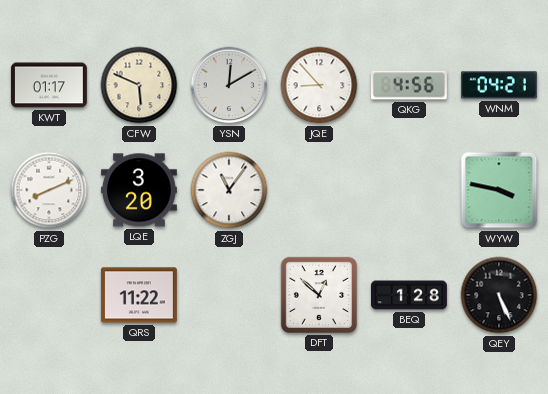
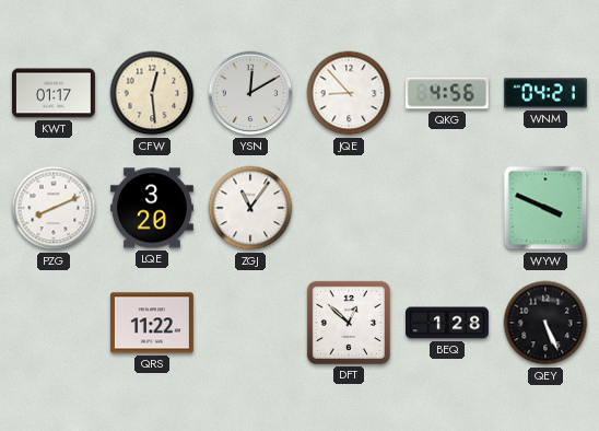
CFW: 5:49 -> 12:29
WYW: 3:47 -> 3:49
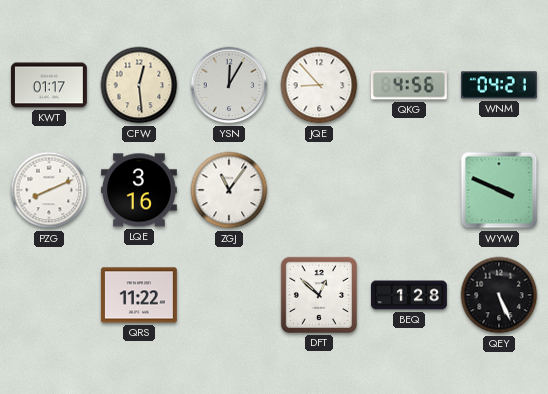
YSN: 12:10 -> 12:05
LQE: 3:20 -> 3:16
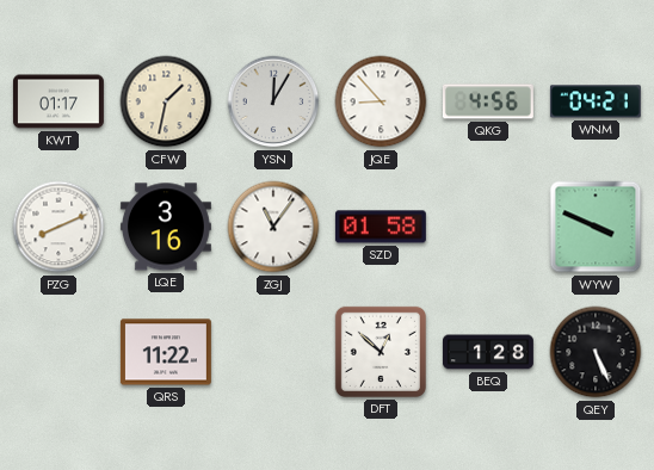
CFW: 12:29 -> 1:32
SZD: none -> 01:58
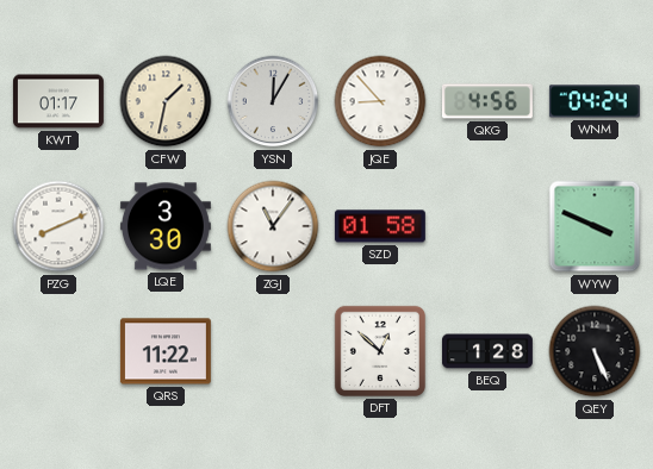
WNM: 04:21 -> 04:24
LQE: 3:16 -> 3:30
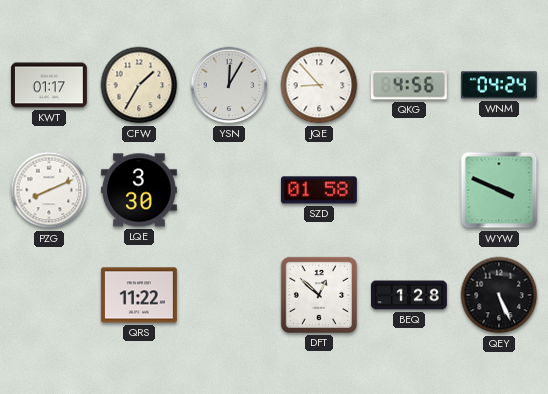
CFW: 1:32 -> 1:35
ZGJ: 11:06 -> none
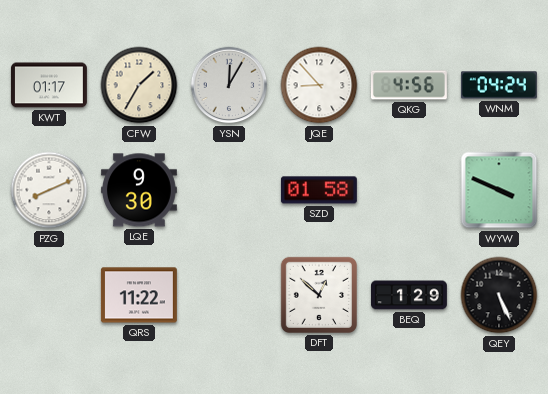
LQE: 3:30 -> 9:30
BEQ: 1:28 -> 1:29
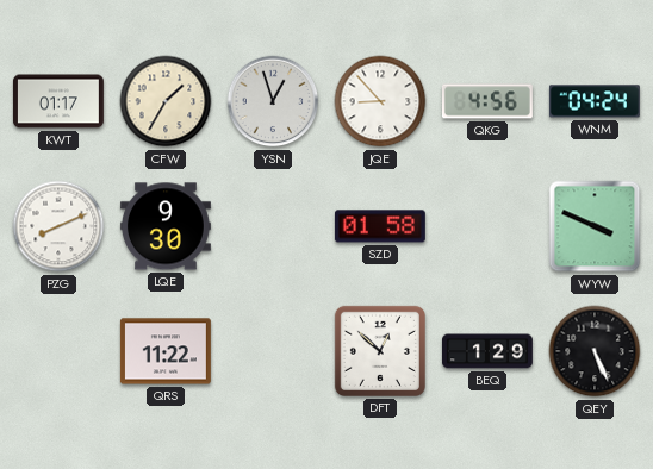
YSN: 12:05 -> 12:57
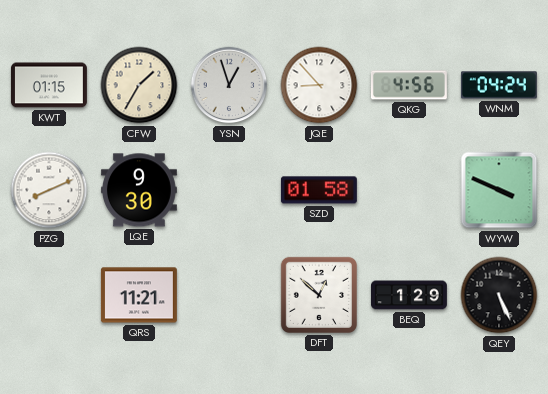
KWT: 01:17 -> 01:15
QRS: 11:22 -> 11:21
